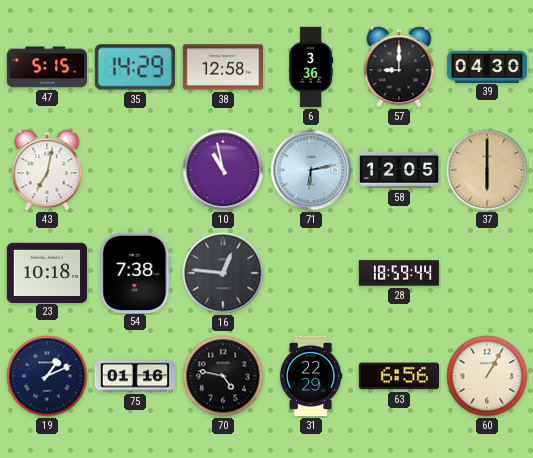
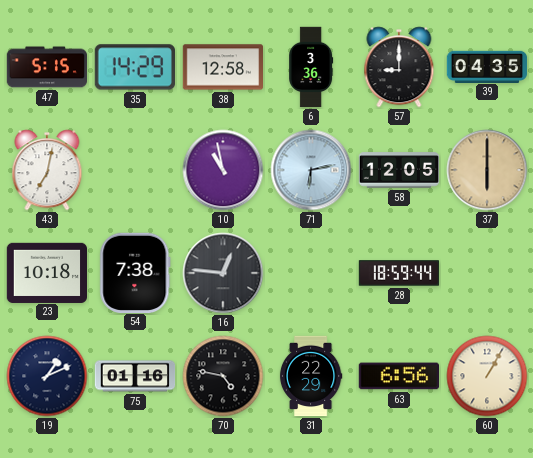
39: 04:30 -> 04:35
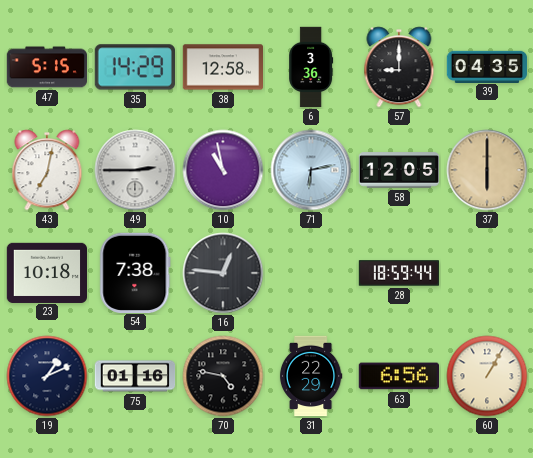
49: none -> 2:45
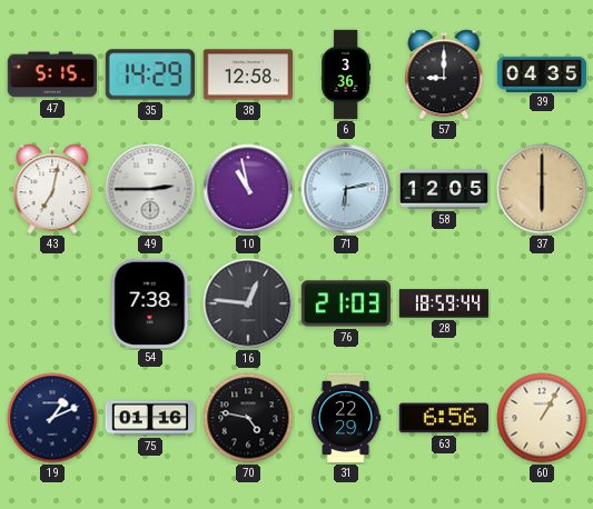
23: 10:18 -> none
76: none -> 21:03
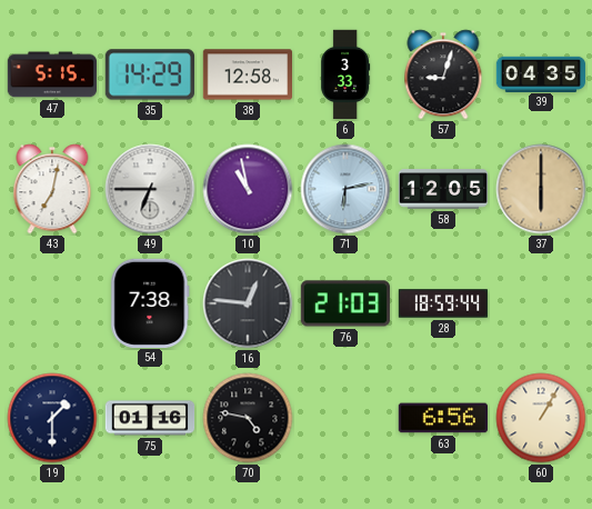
6: 3:36 -> 3:33
57: 9:00 -> 9:03
49: 2:45 -> 6:45
19: 1:11 -> 1:30
31: 22:29 -> none
